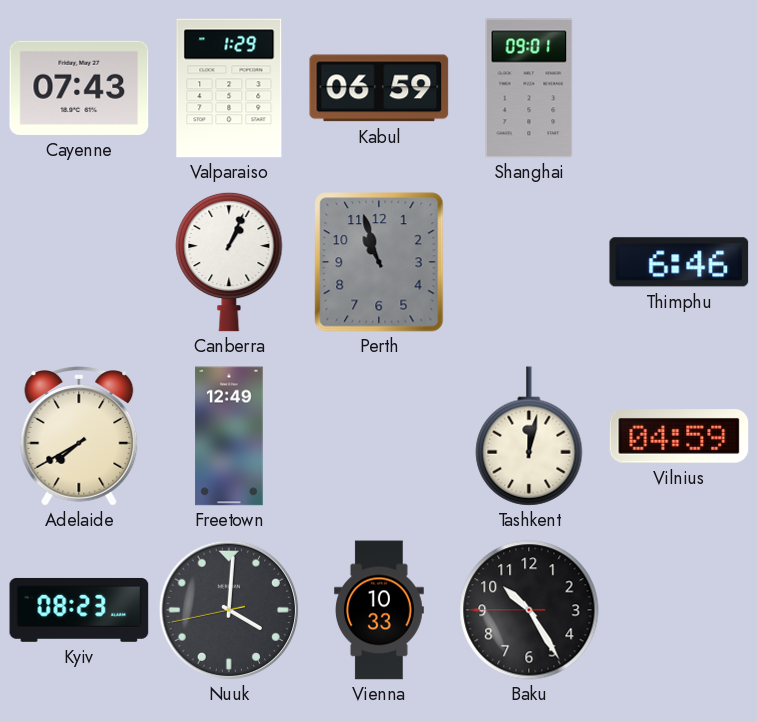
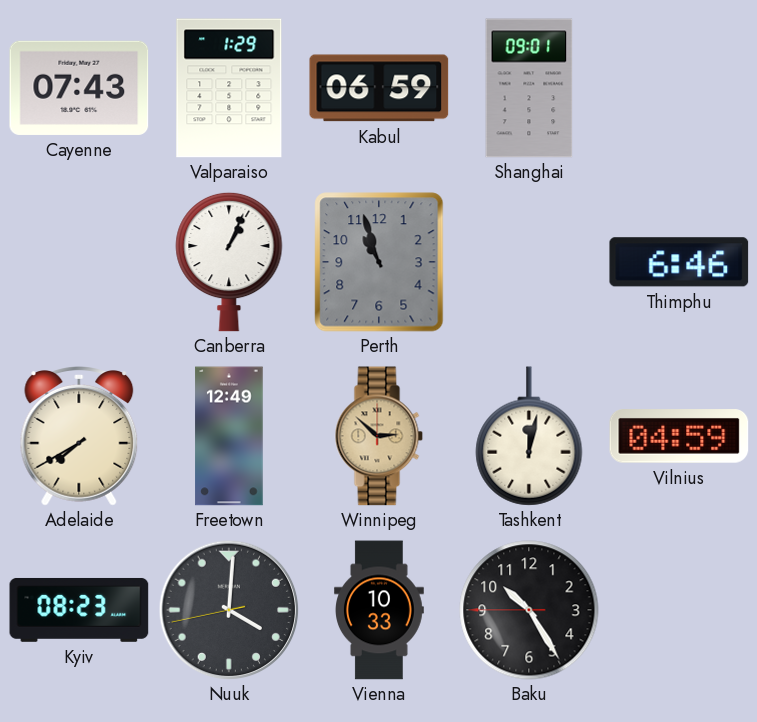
Winnipeg: none -> 2:52
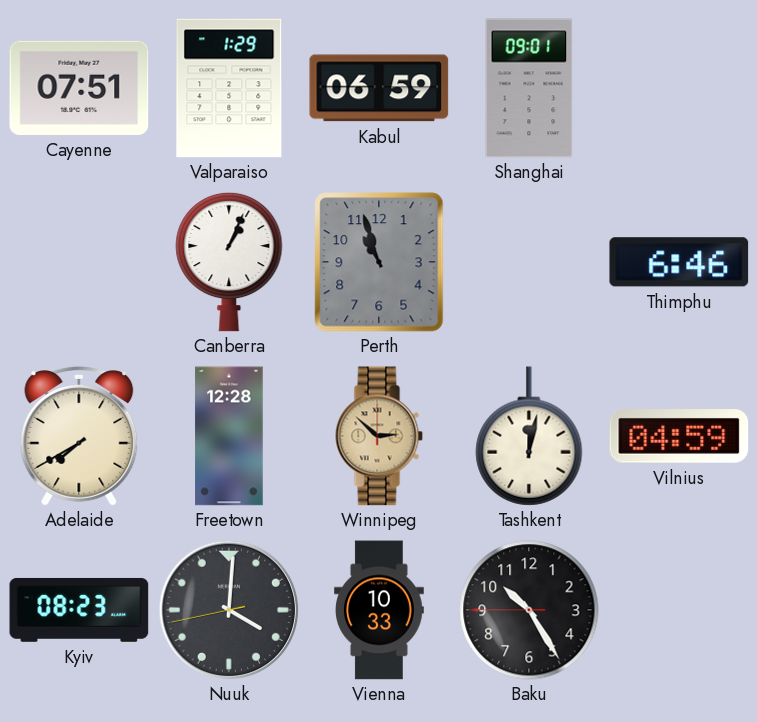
Cayenne: 07:43 -> 07:51
Freetown: 12:49 -> 12:28
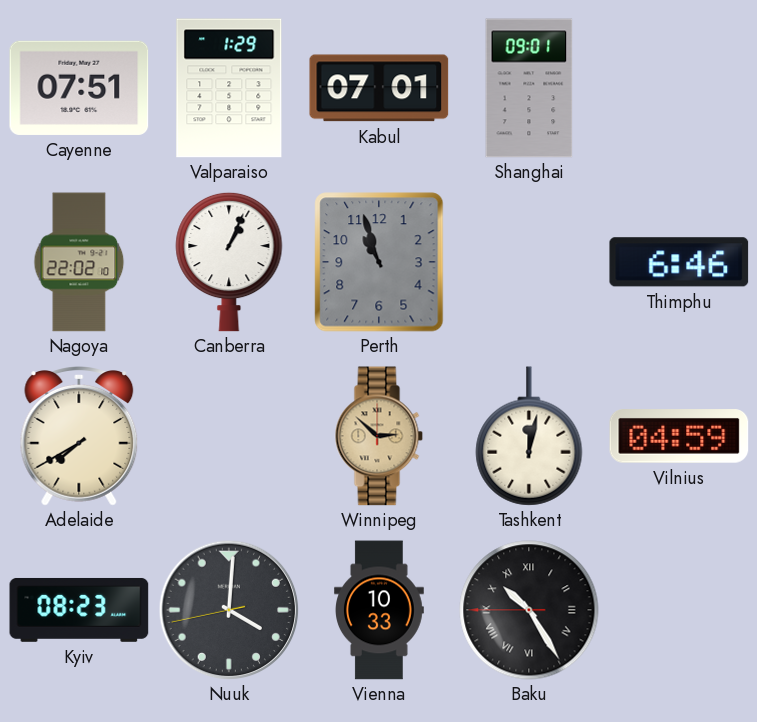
Kabul: 06:59 -> 07:01
Nagoya: none -> 22:02
Freetown: 12:28 -> none
Baku numerals: Arabic -> Roman
